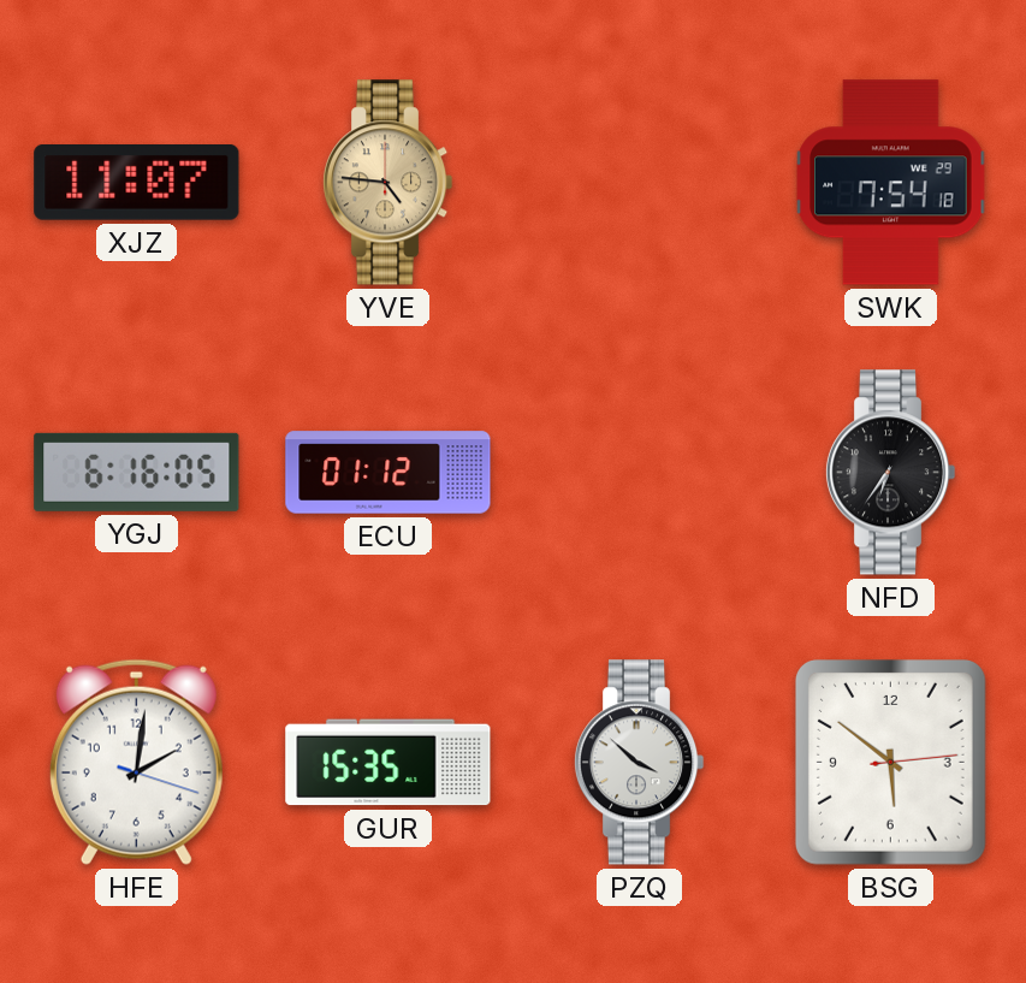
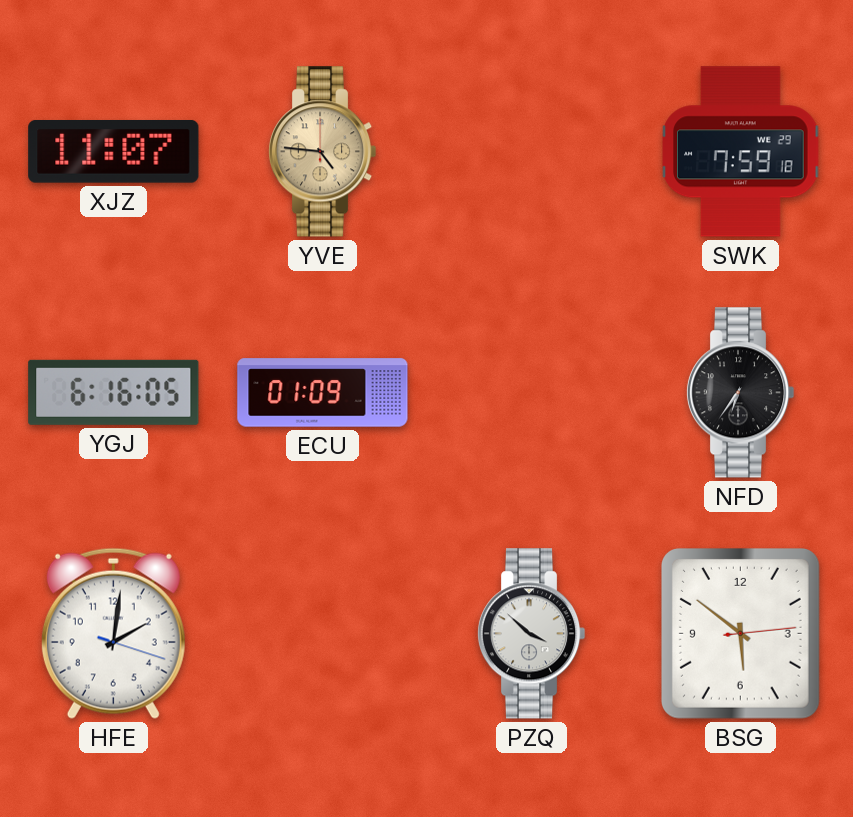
SWK: 7:54 -> 7:59
ECU: 01:12 -> 01:09
GUR: 15:35 -> none
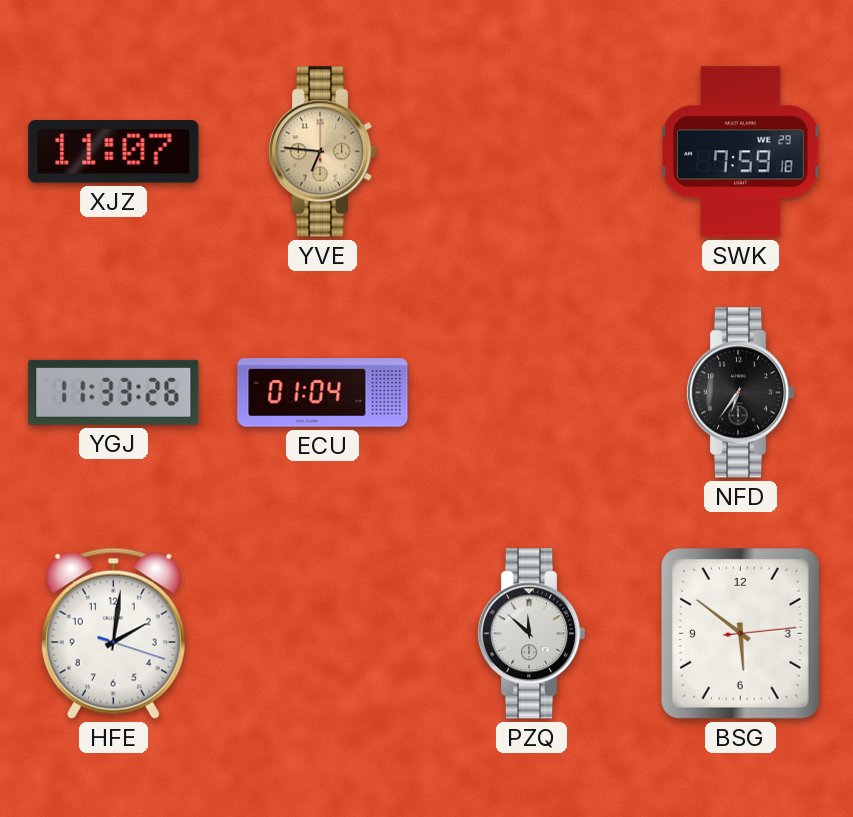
YVE: 4:46 -> 6:46
YGJ: 6:16 -> 11:33
ECU: 01:09 -> 01:04
PZQ: 3:52 -> 11:52
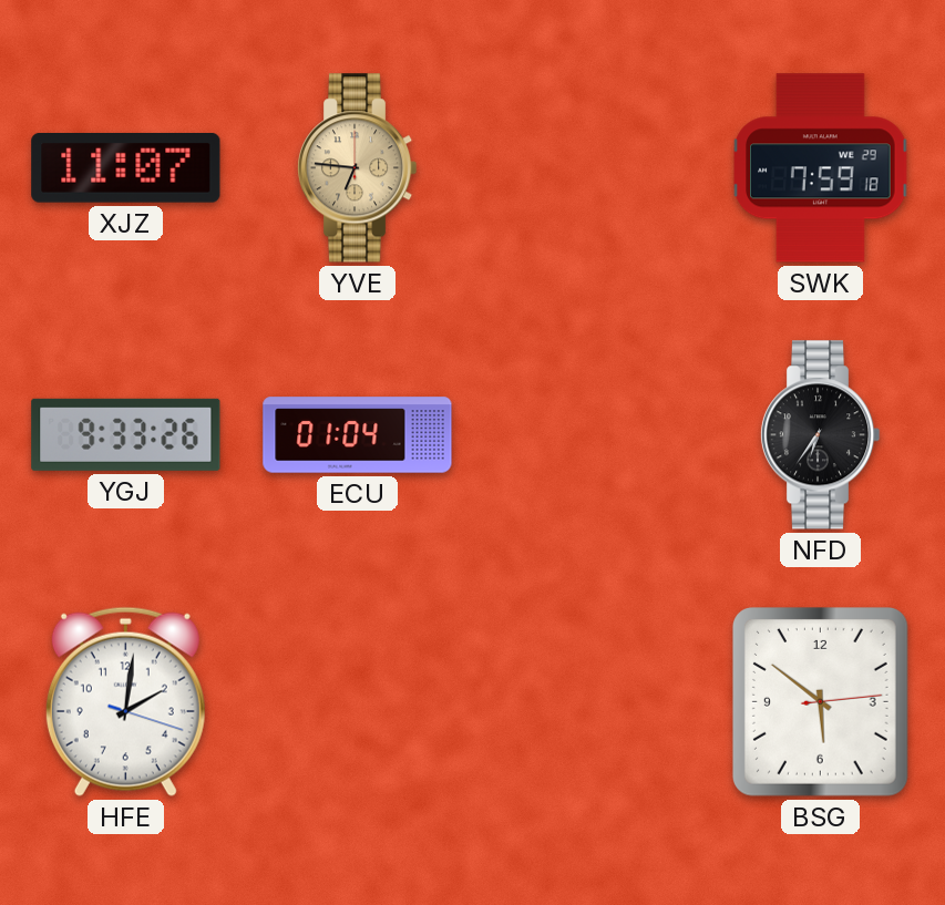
YGJ: 11:33 -> 9:33
PZQ: 11:52 -> none
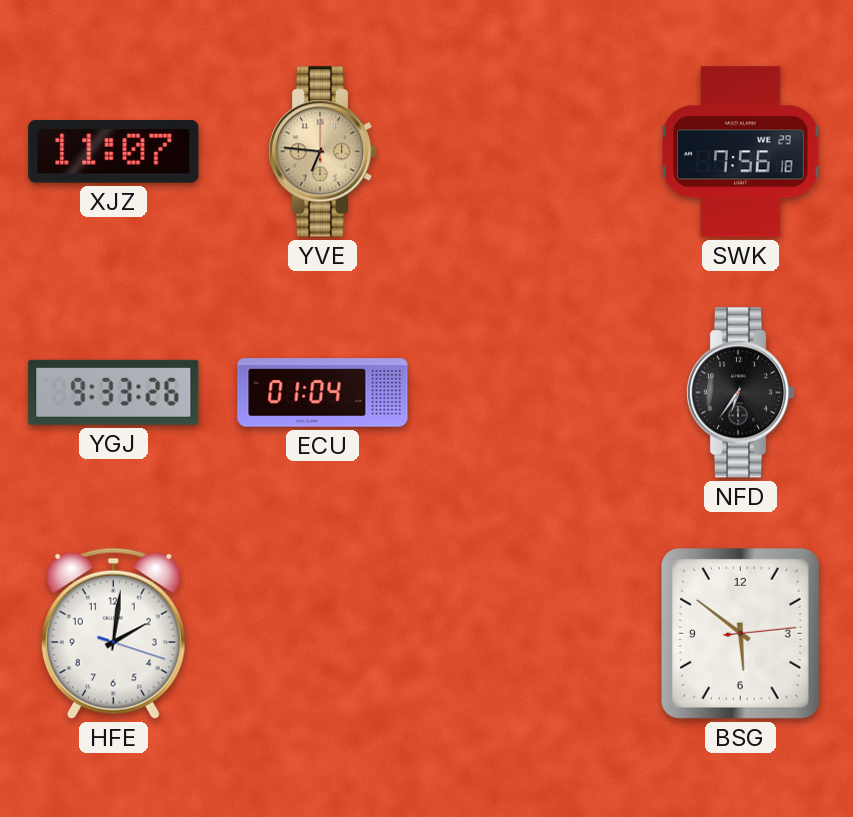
SWK: 7:59 -> 7:56
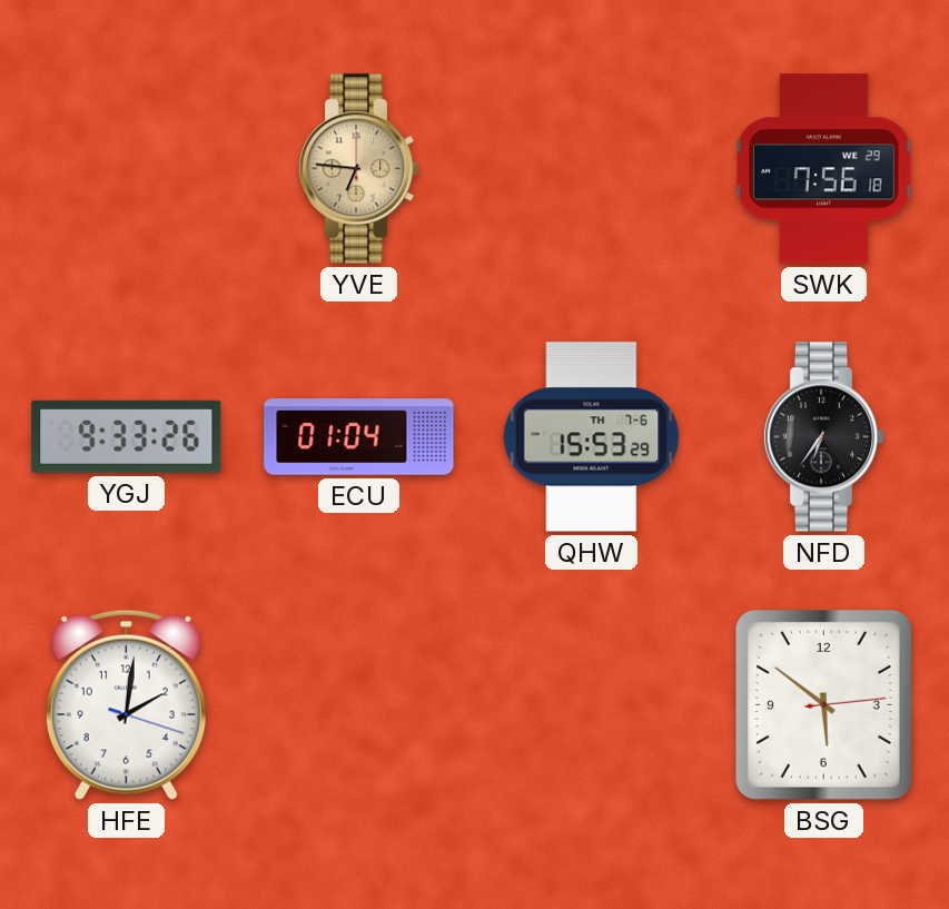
XJZ: 11:07 -> none
QHW: none -> 15:53
